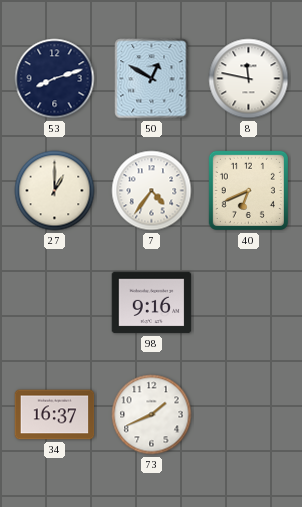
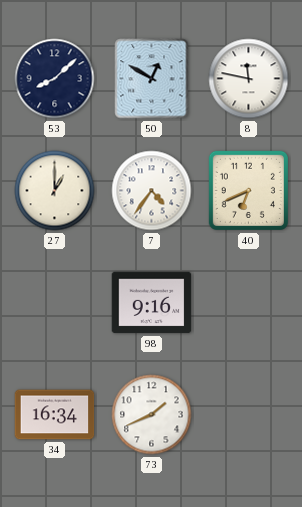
53: 8:12 -> 8:08
34: 16:37 -> 16:34
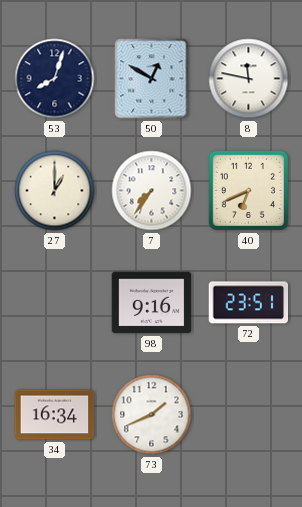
53: 8:08 -> 8:03
7: 4:36 -> 7:36
72: none -> 23:51
